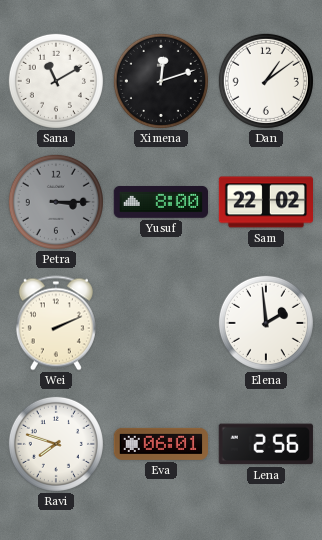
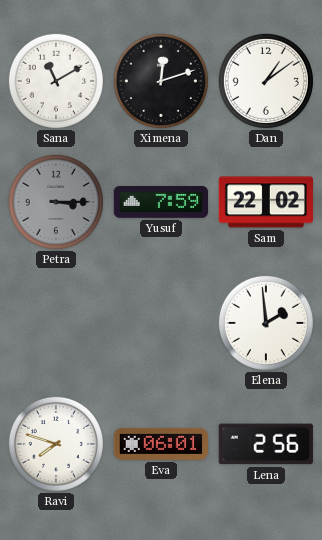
Yusuf: 8:00 -> 7:59
Wei: 2:11 -> none
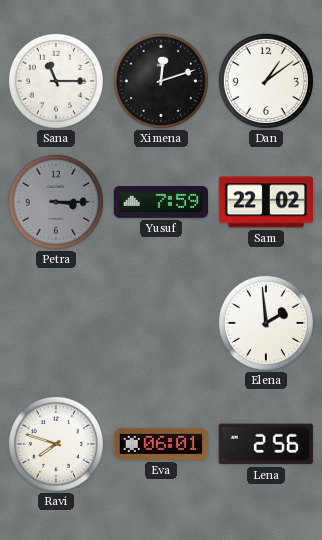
Sana: 11:10 -> 11:15
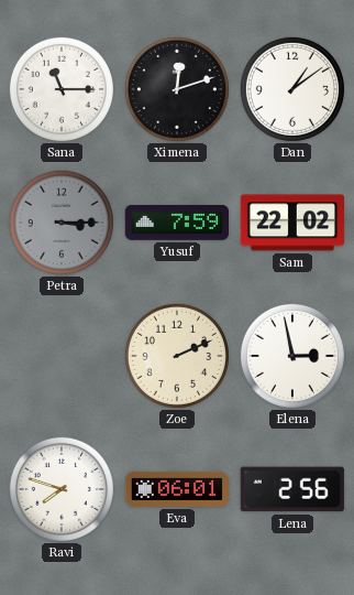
Zoe: none -> 2:11
Elena: 1:59 -> 2:58
